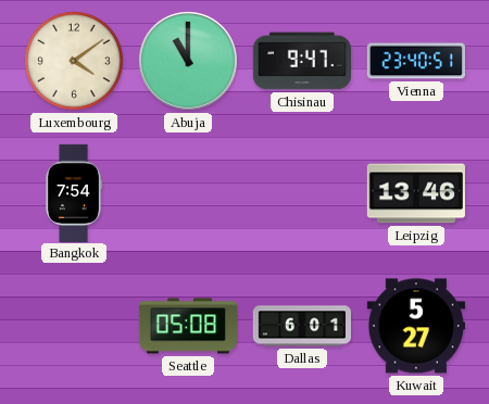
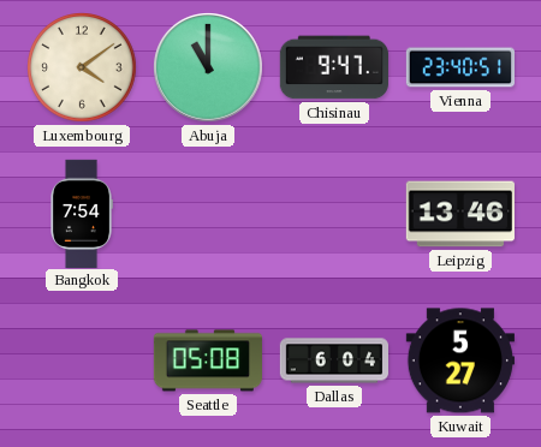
Dallas: 6:01 -> 6:04
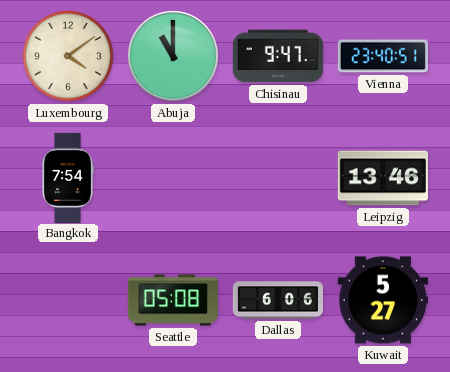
Dallas: 6:04 -> 6:06
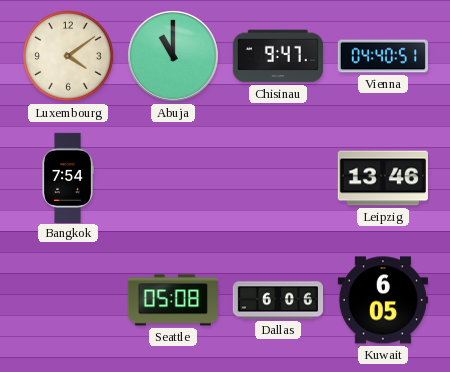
Vienna: 23:40 -> 04:40
Kuwait: 5:27 -> 6:05
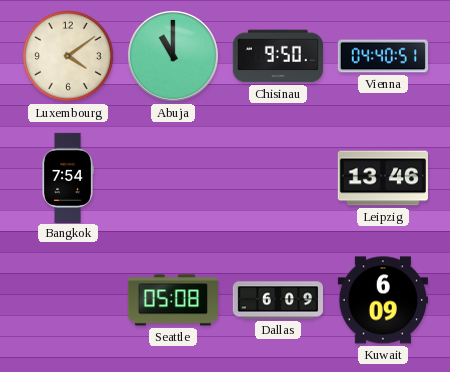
Chisinau: 9:47 -> 9:50
Dallas: 6:06 -> 6:09
Kuwait: 6:05 -> 6:09
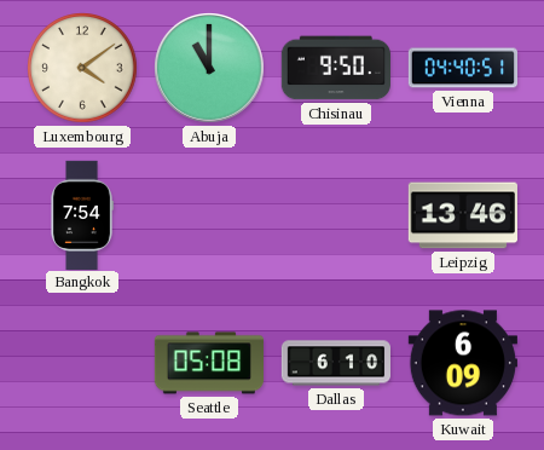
Dallas: 6:09 -> 6:10
